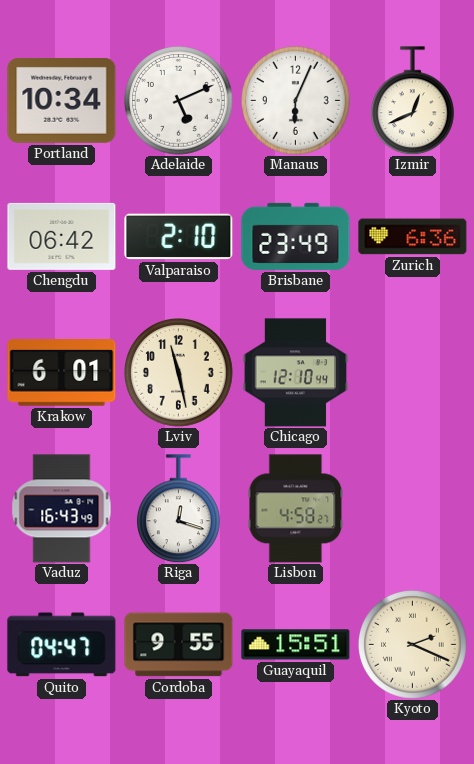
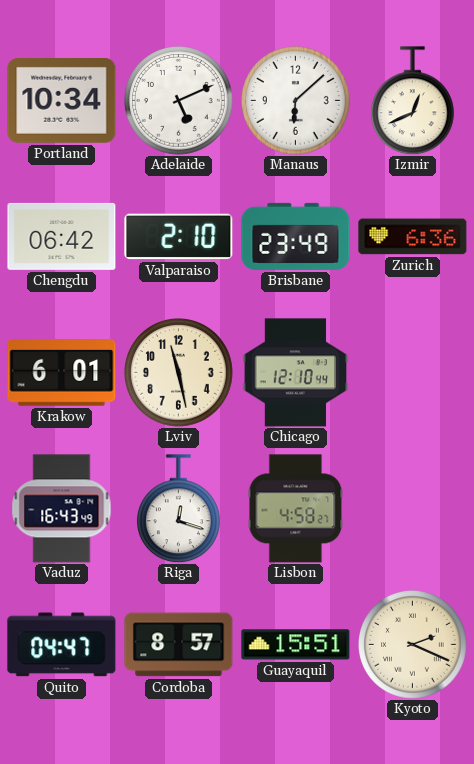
Manaus: 6:04 -> 6:08
Cordoba: 9:55 -> 8:57
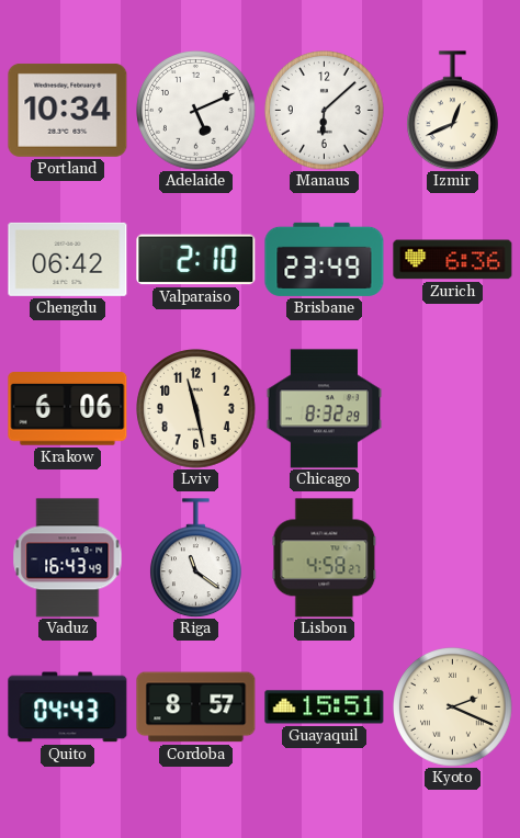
Krakow: 6:01 -> 6:06
Chicago: 12:10 -> 8:32
Riga: 12:18 -> 11:21
Quito: 04:47 -> 04:43
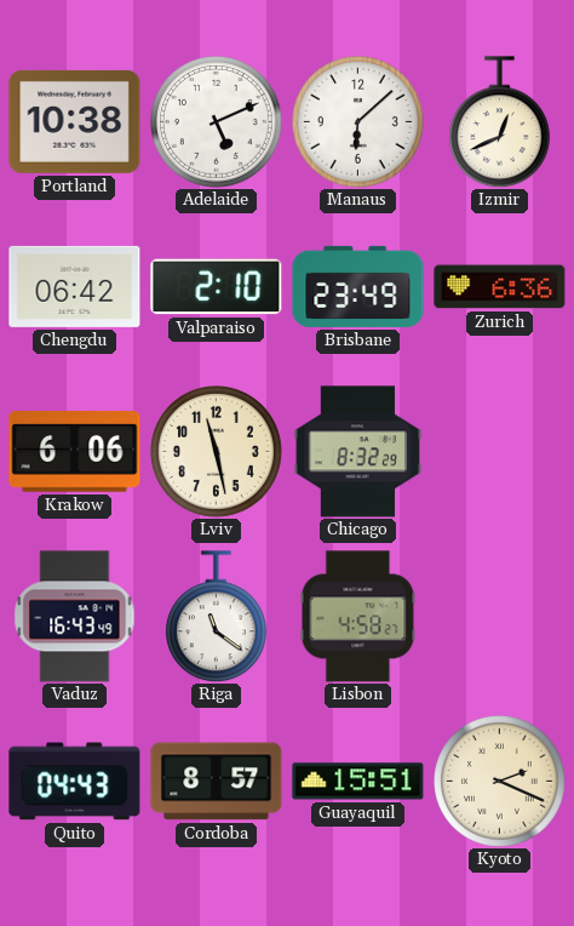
Portland: 10:34 -> 10:38
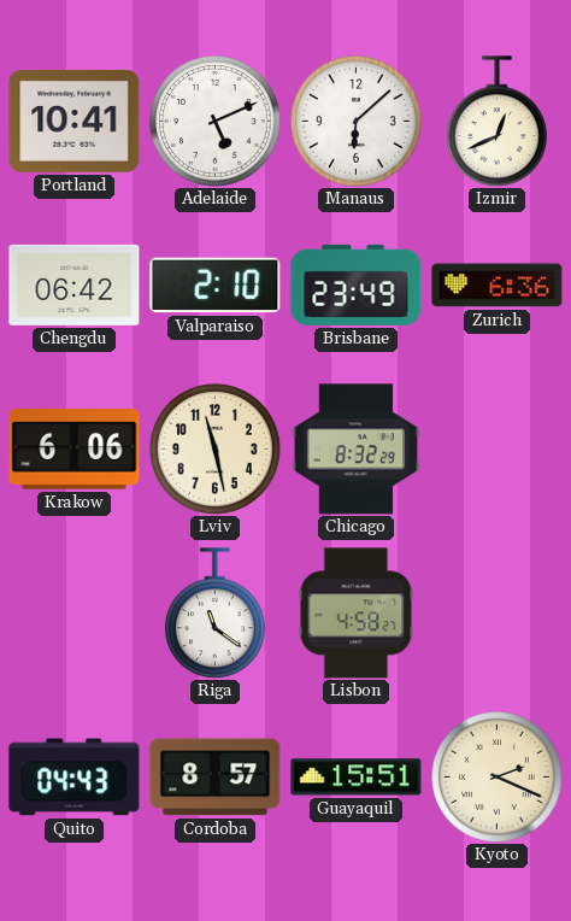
Portland: 10:38 -> 10:41
Vaduz: 16:43 -> none
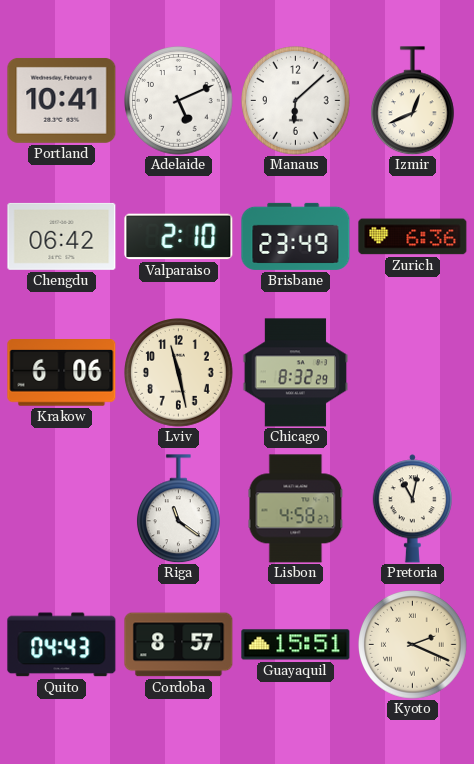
Pretoria: none -> 11:02
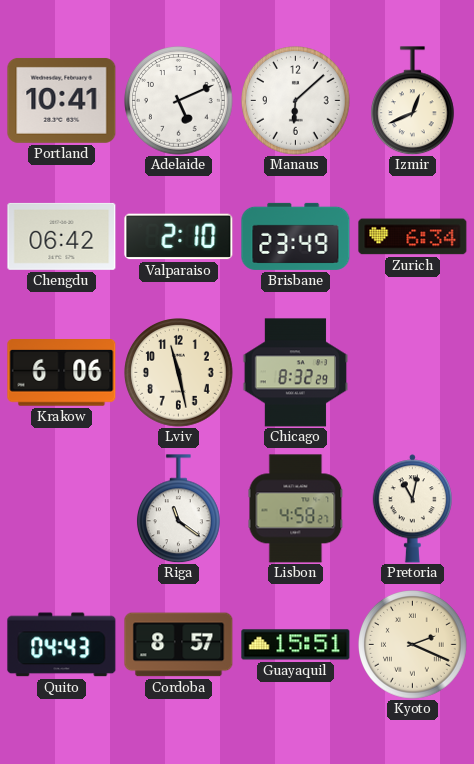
Zurich: 6:36 -> 6:34
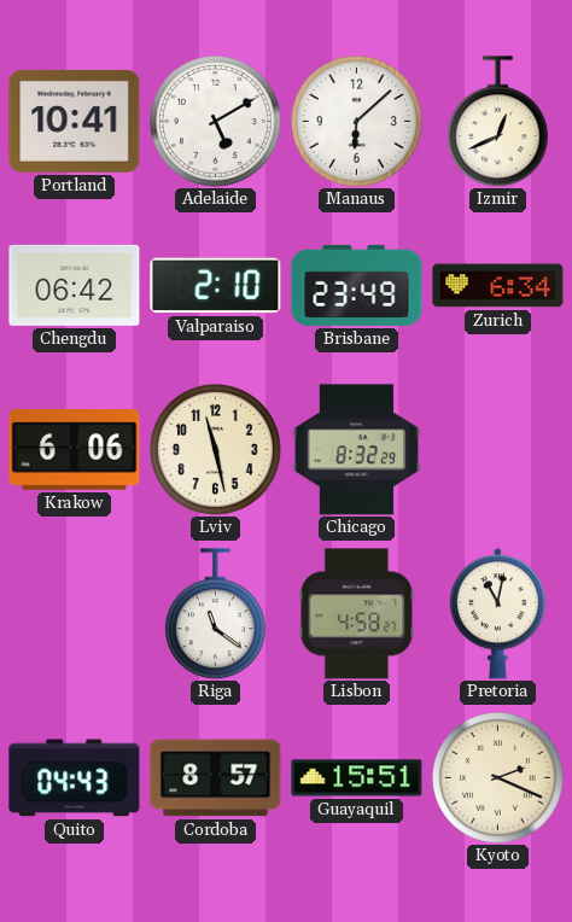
Adelaide: 5:11 -> 5:10
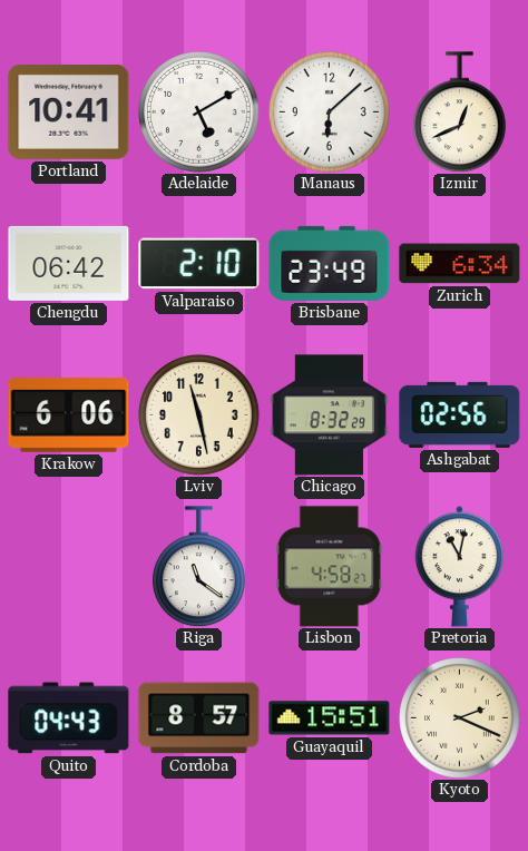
Ashgabat: none -> 02:56
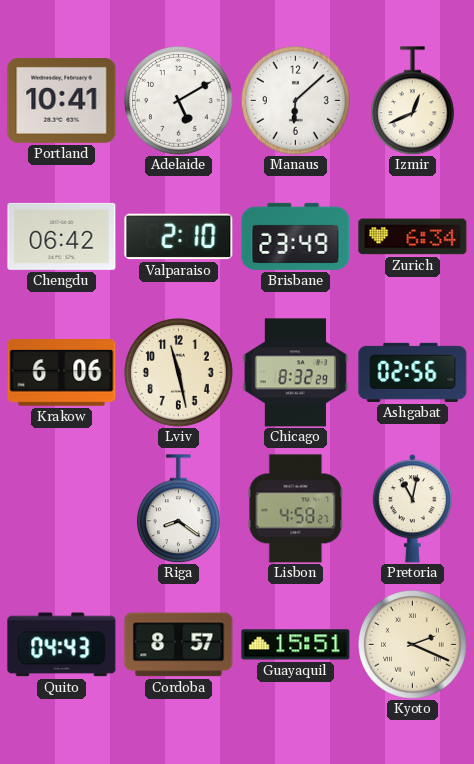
Riga: 11:21 -> 8:21
